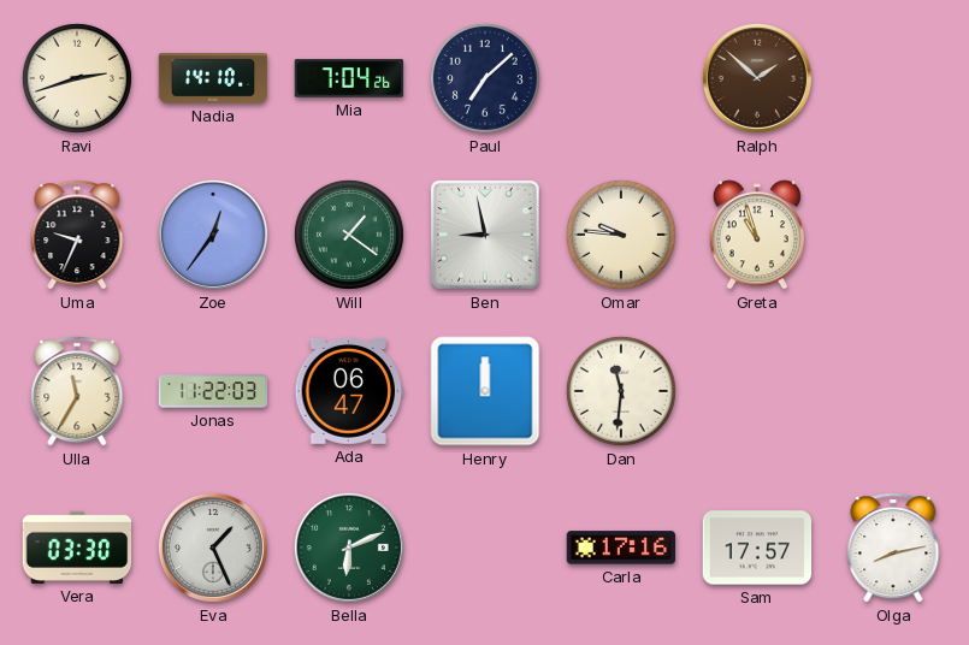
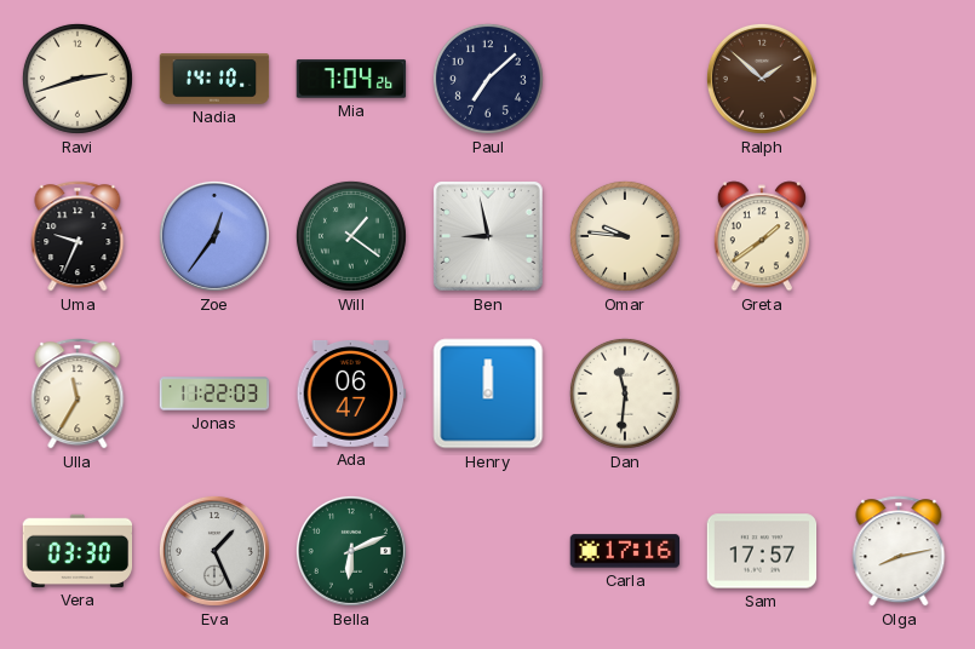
Greta: 10:57 -> 1:39
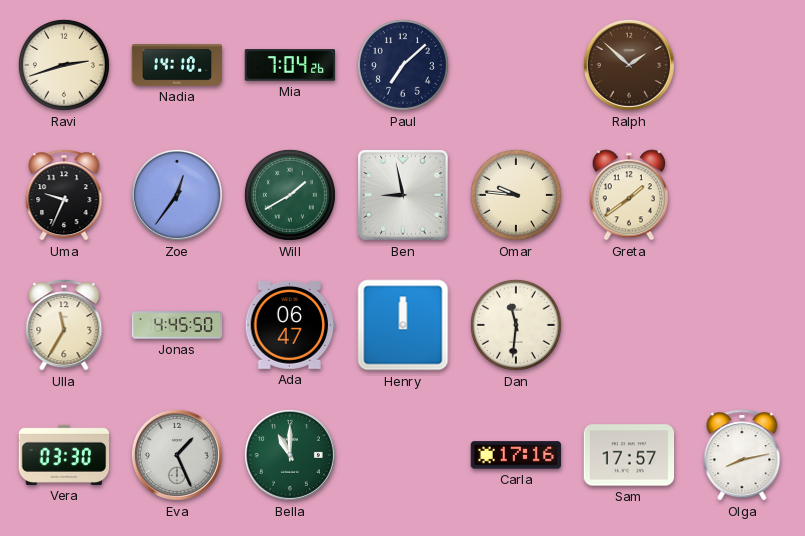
Will: 1:21 -> 1:40
Jonas: 11:22 -> 4:45
Bella: 6:11 -> 11:00
